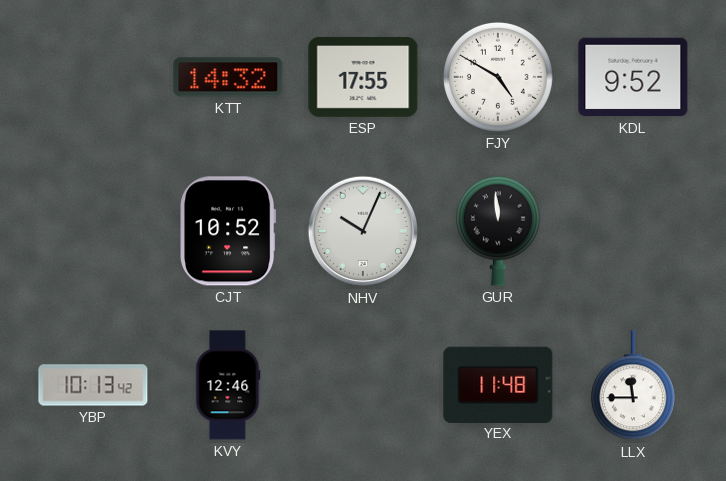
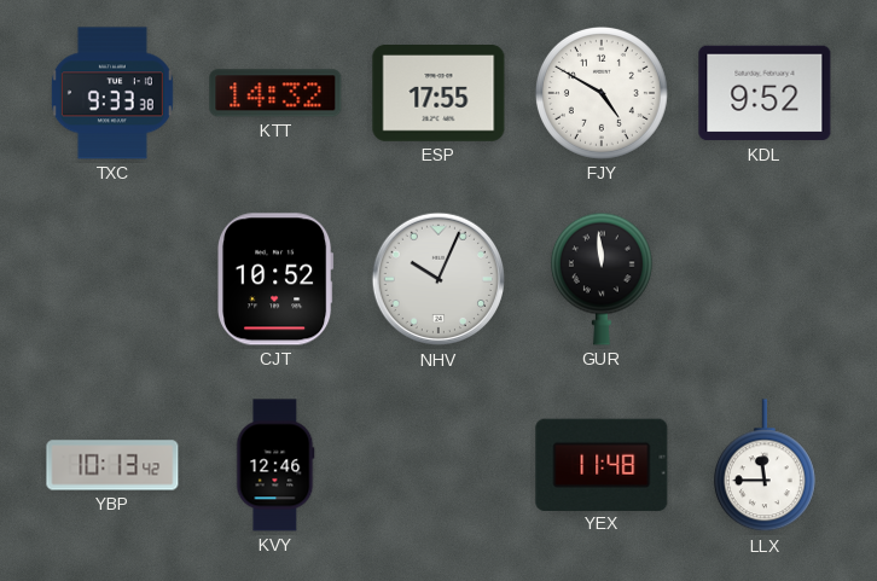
TXC: none -> 9:33
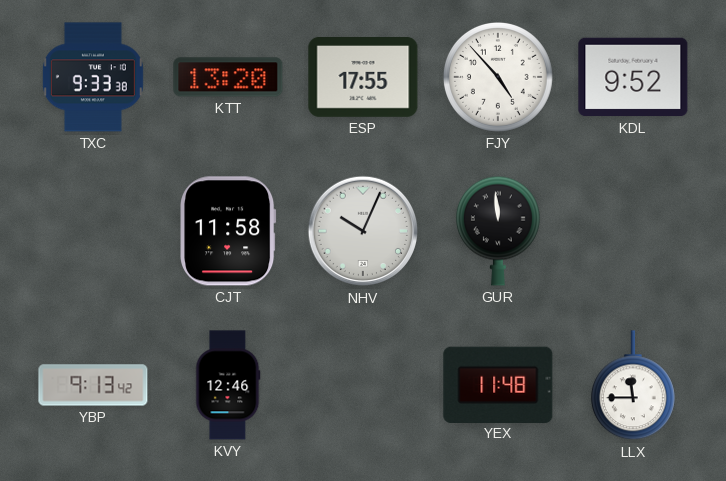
KTT: 14:32 -> 13:20
FJY: 4:50 -> 4:53
CJT: 10:52 -> 11:58
YBP: 10:13 -> 9:13
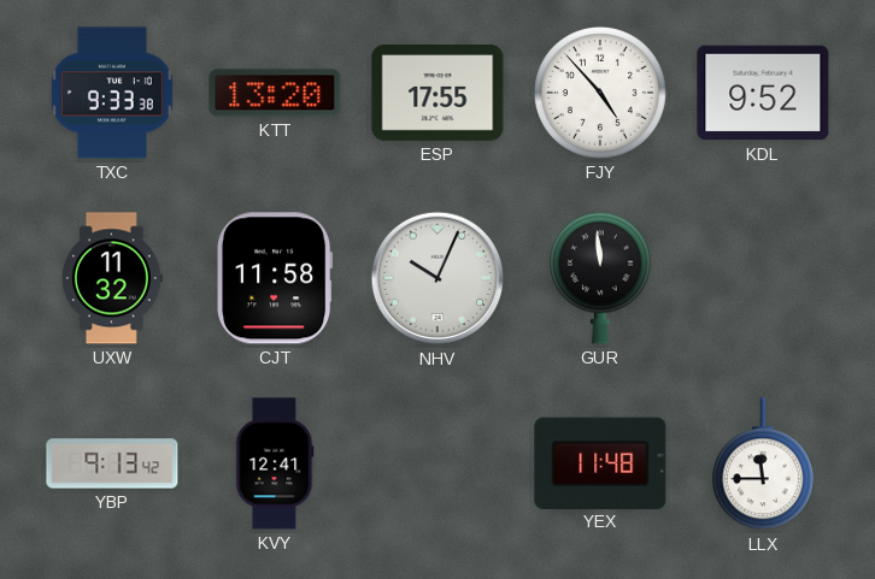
UXW: none -> 11:32
KVY: 12:46 -> 12:41
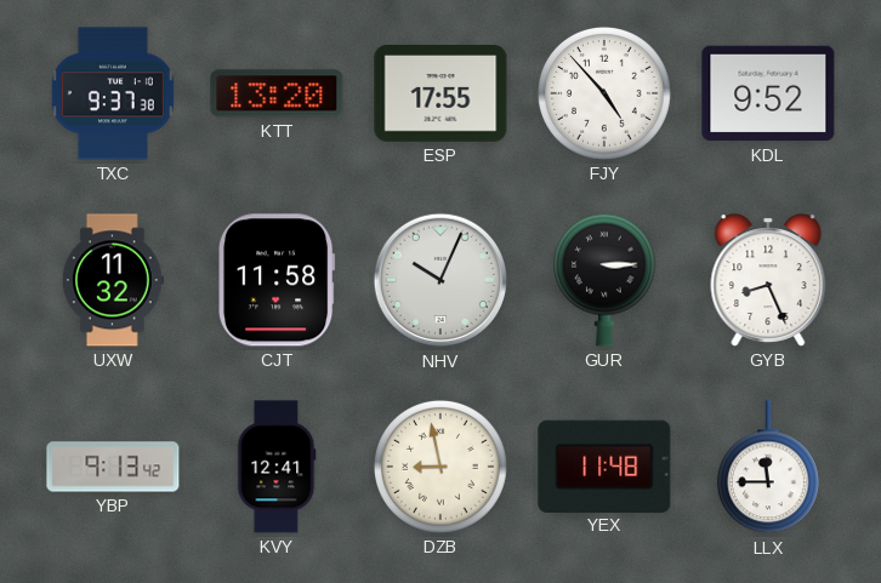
TXC: 9:33 -> 9:37
GUR: 11:59 -> 3:15
GYB: none -> 8:26
DZB: none -> 8:58
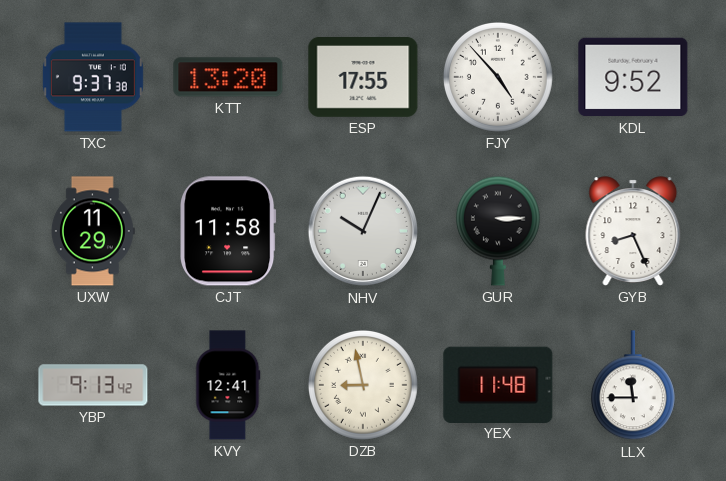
UXW: 11:32 -> 11:29
